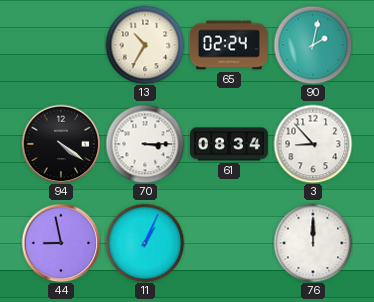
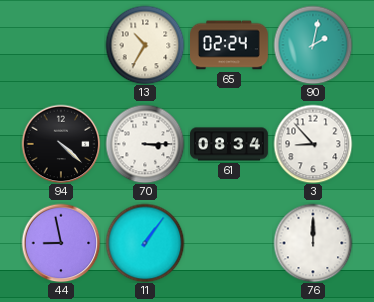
94: 4:21 -> 4:22
11: 1:04 -> 1:06
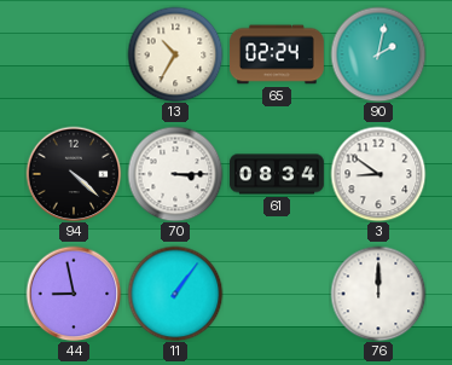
3: 8:53 -> 8:51
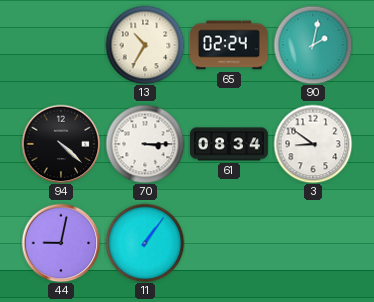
44: 8:58 -> 9:02
76: 12:00 -> none
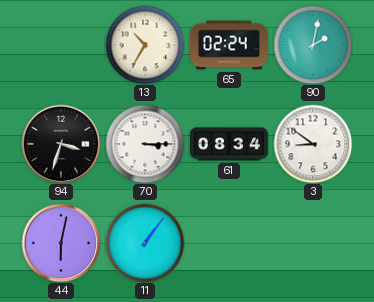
94: 4:22 -> 3:33
44: 9:02 -> 6:02
